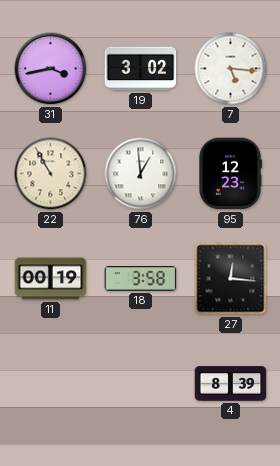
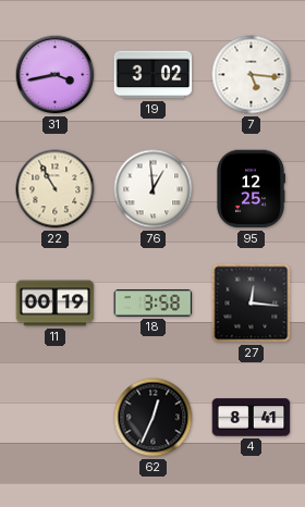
95: 12:23 -> 12:25
62: none -> 12:34
4: 8:39 -> 8:41
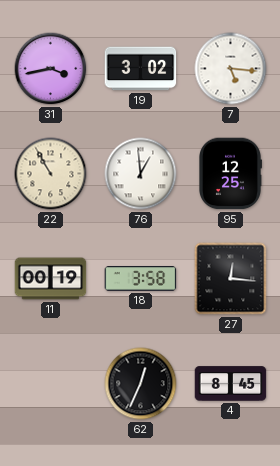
4: 8:41 -> 8:45
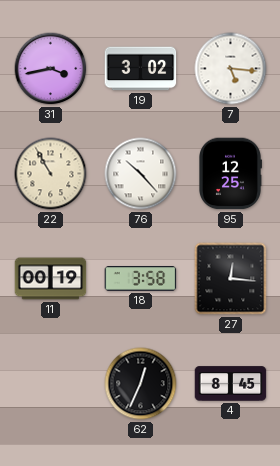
76: 12:59 -> 10:23
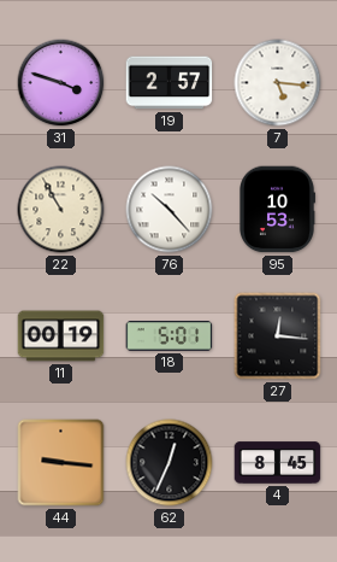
31: 3:43 -> 3:48
19: 3:02 -> 2:57
95: 12:25 -> 10:53
18: 3:58 -> 5:01
44: none -> 9:16
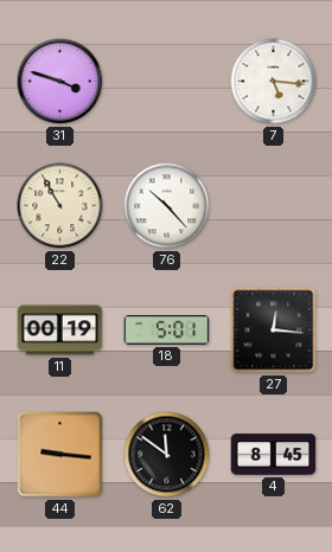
19: 2:57 -> none
95: 10:53 -> none
62: 12:34 -> 11:51
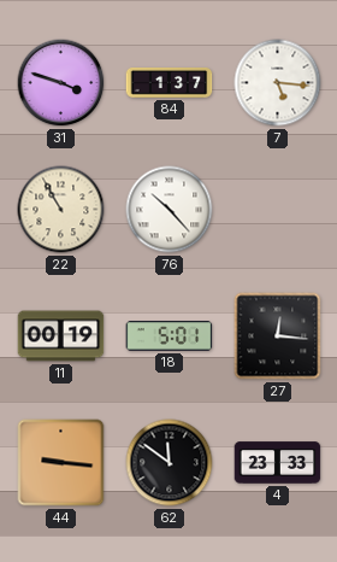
84: none -> 1:37
4: 8:45 -> 23:33
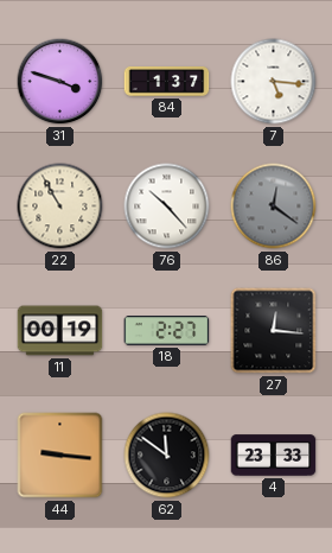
86: none -> 12:21
18: 5:01 -> 2:27
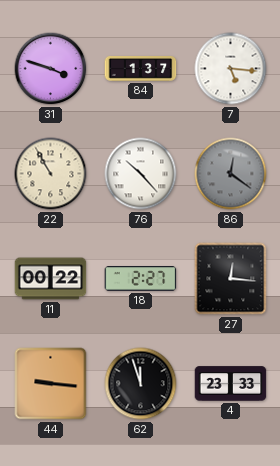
11: 00:19 -> 00:22
62: 11:51 -> 11:57
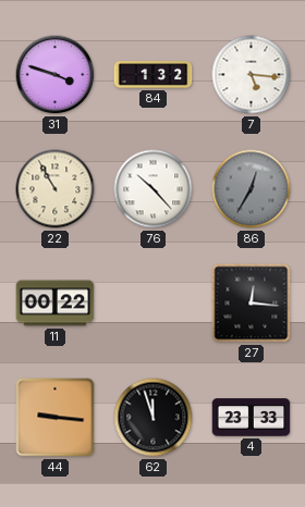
84: 1:37 -> 1:32
86: 12:21 -> 12:35
18: 2:27 -> none
